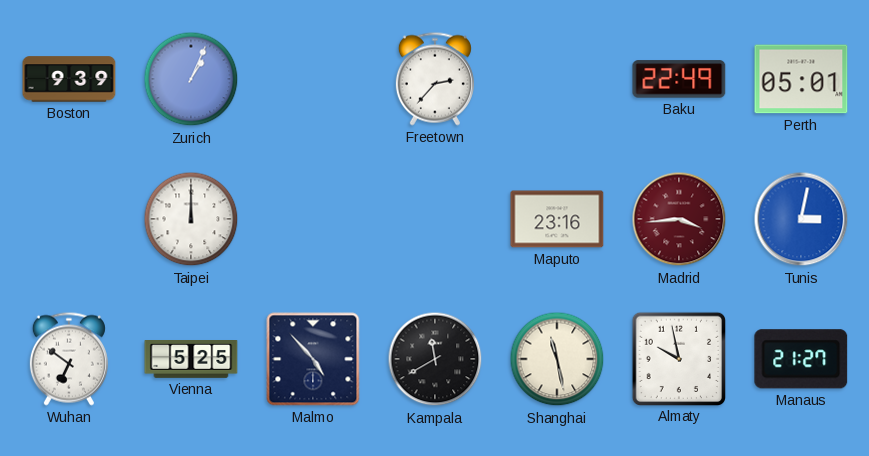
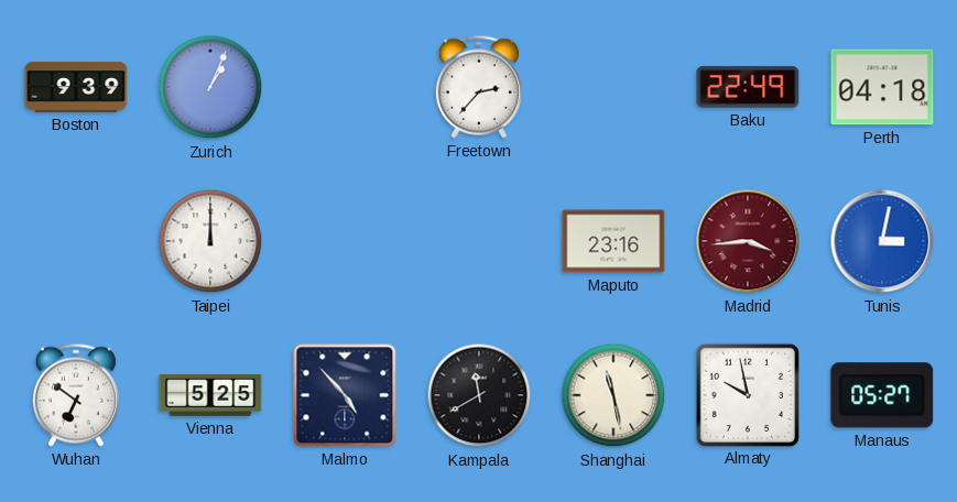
Perth: 05:01 -> 04:18
Manaus: 21:27 -> 05:27
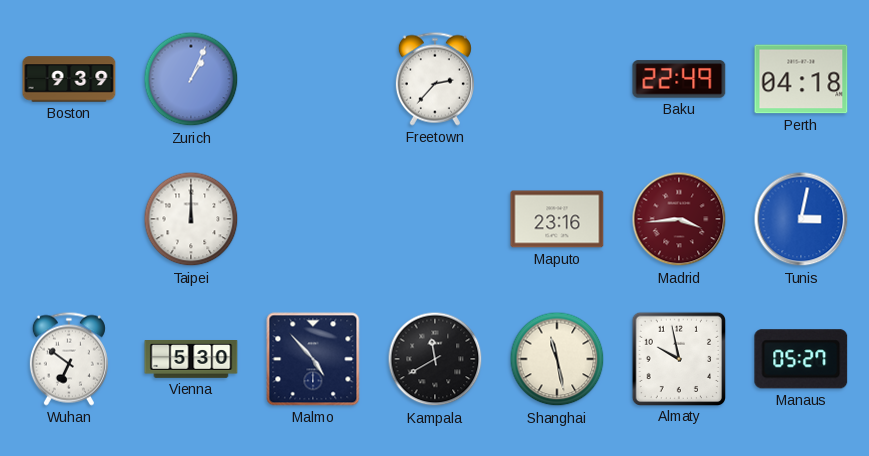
Vienna: 5:25 -> 5:30
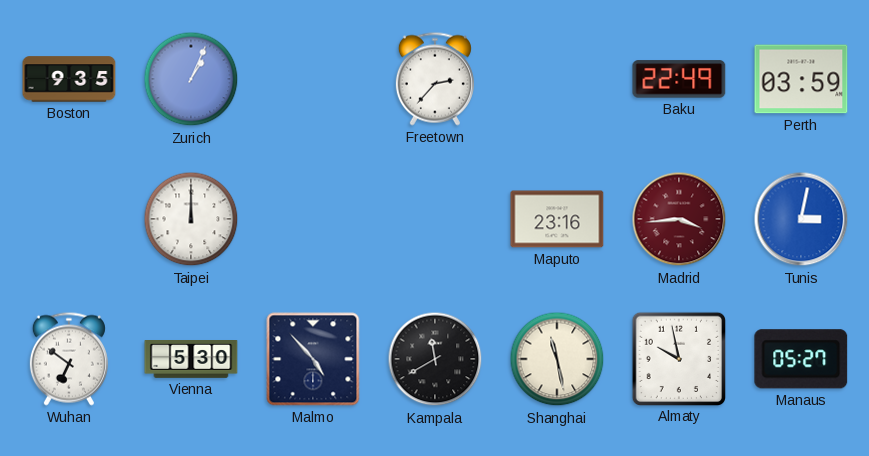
Boston: 9:39 -> 9:35
Perth: 04:18 -> 03:59
